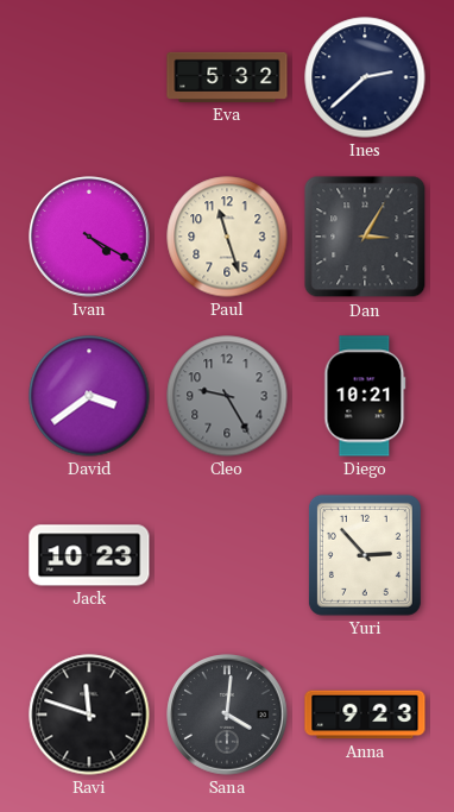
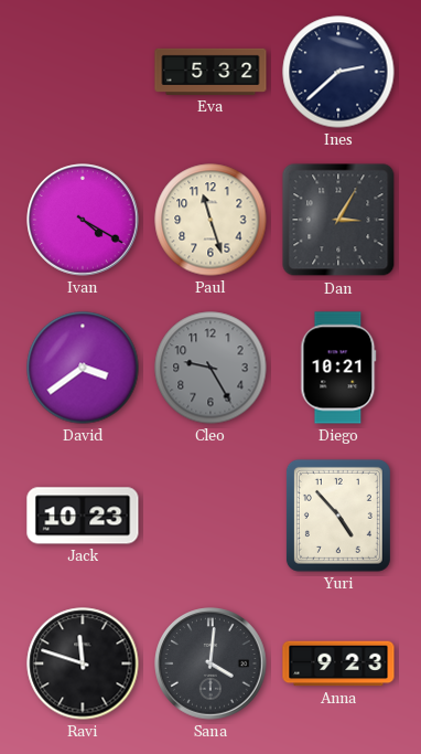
Yuri: 2:53 -> 4:53
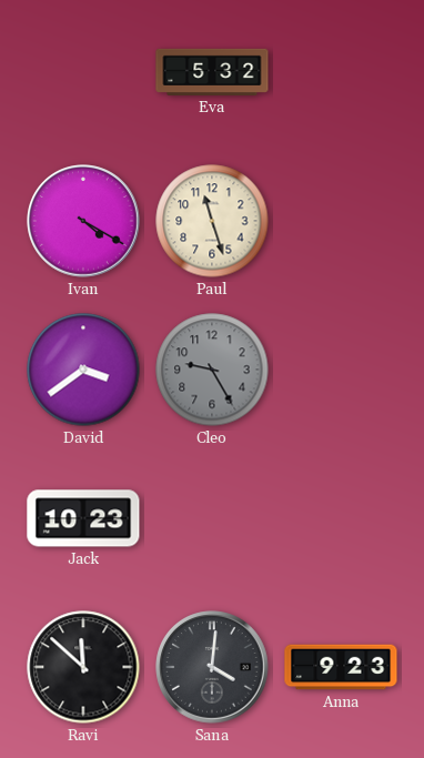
Ines: 2:38 -> none
Dan: 3:05 -> none
Diego: 10:21 -> none
Yuri: 4:53 -> none
Ravi: 11:48 -> 11:52
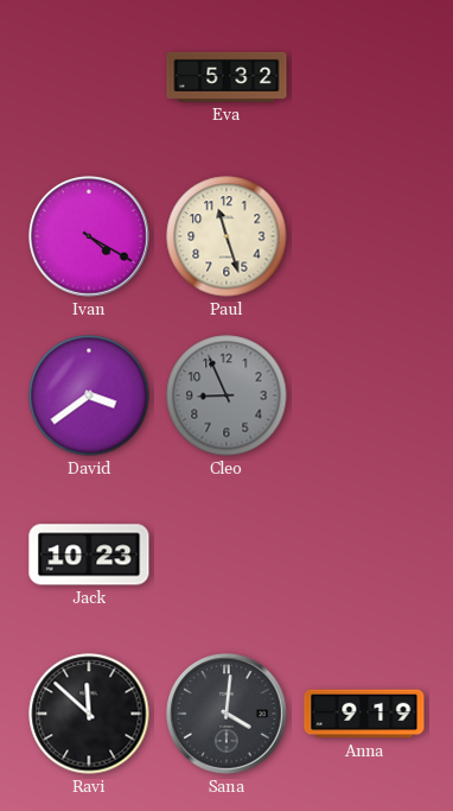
Cleo: 9:25 -> 8:56
Anna: 9:23 -> 9:19
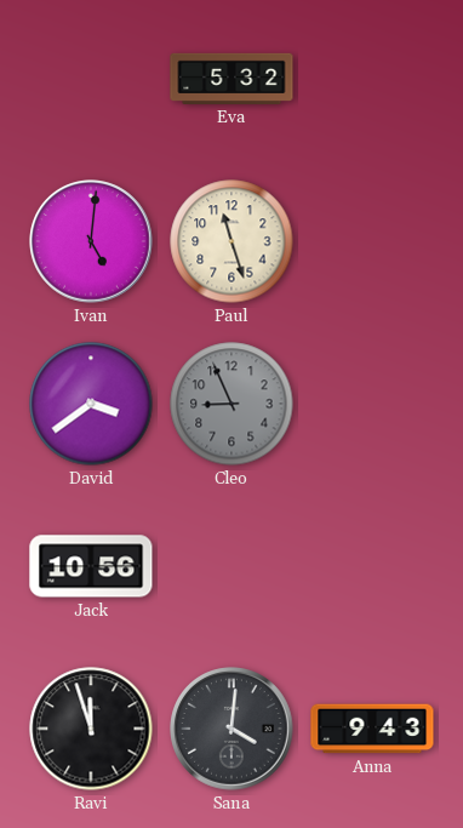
Ivan: 4:20 -> 5:01
Jack: 10:23 -> 10:56
Ravi: 11:52 -> 11:57
Anna: 9:19 -> 9:43
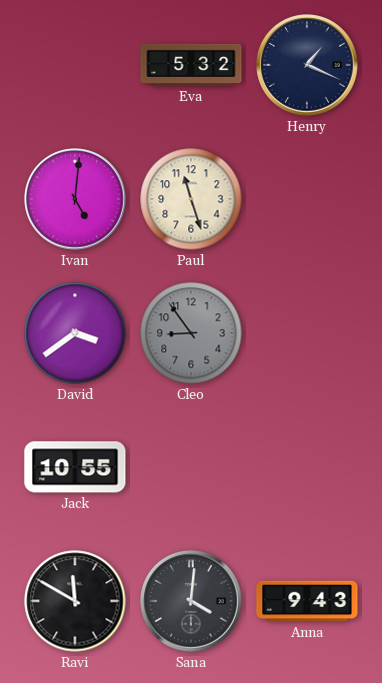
Henry: none -> 1:19
Cleo: 8:56 -> 8:54
Jack: 10:56 -> 10:55
Ravi: 11:57 -> 11:50
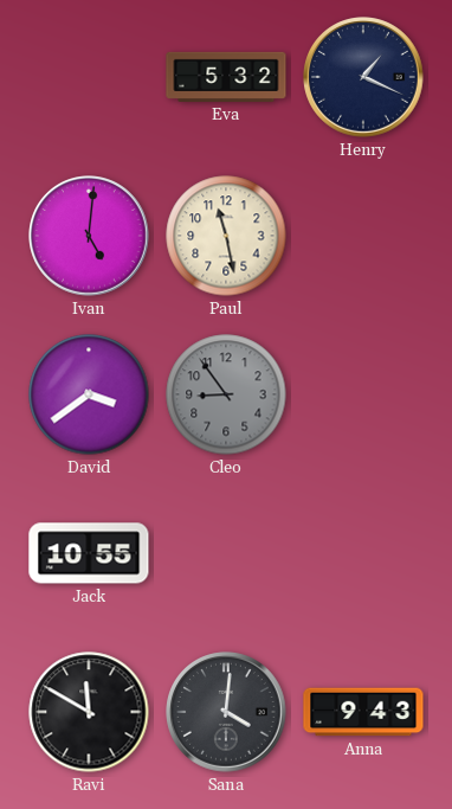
Paul: 11:27 -> 11:28
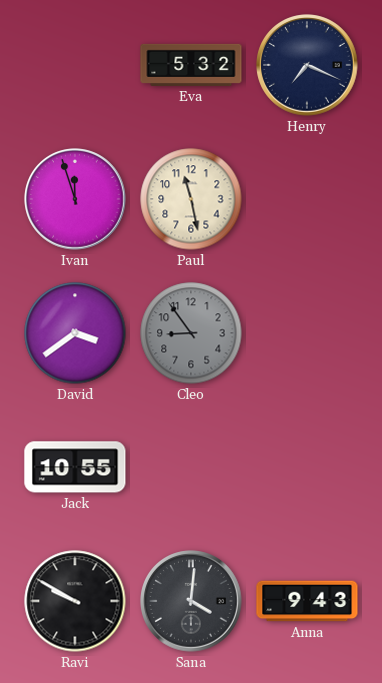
Henry: 1:19 -> 7:19
Ivan: 5:01 -> 11:57
Ravi: 11:50 -> 9:50
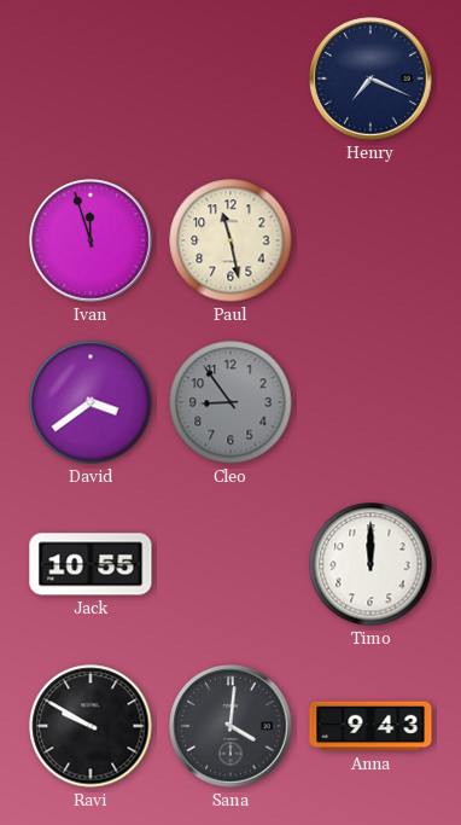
Eva: 5:32 -> none
Timo: none -> 12:00
